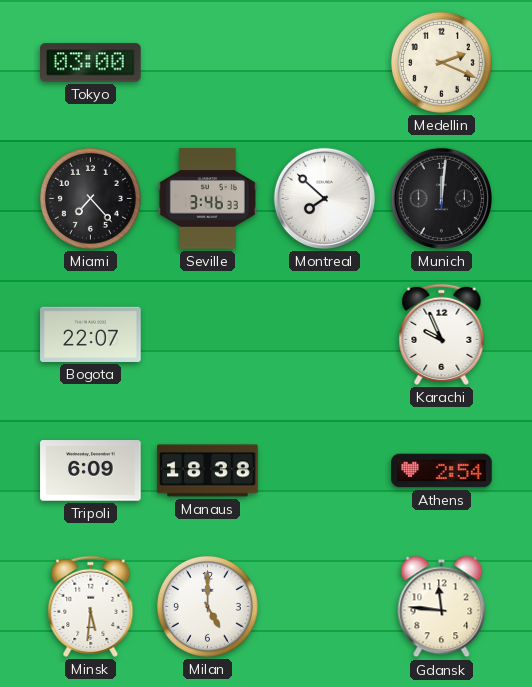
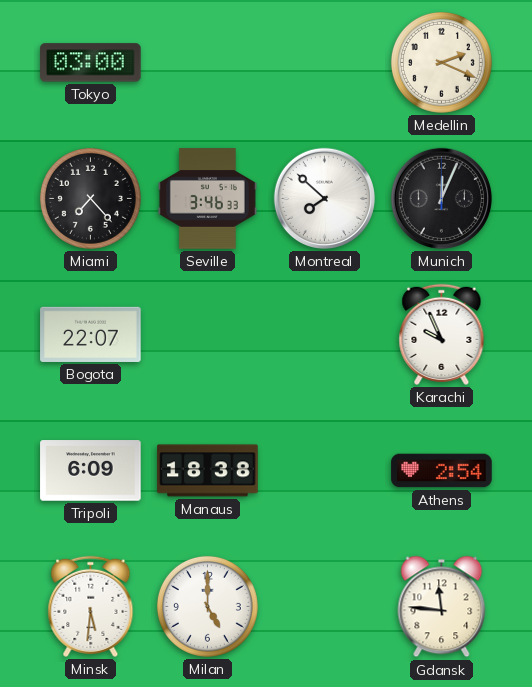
Munich: 12:01 -> 12:04
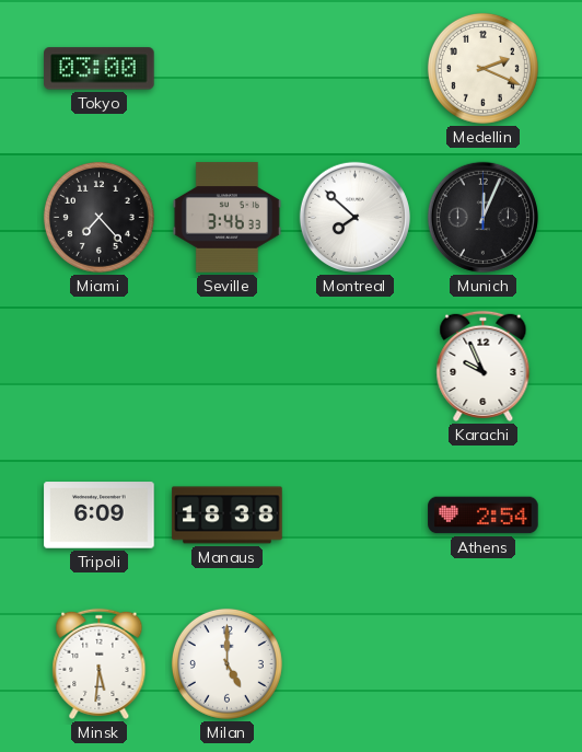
Bogota: 22:07 -> none
Gdansk: 11:46 -> none
